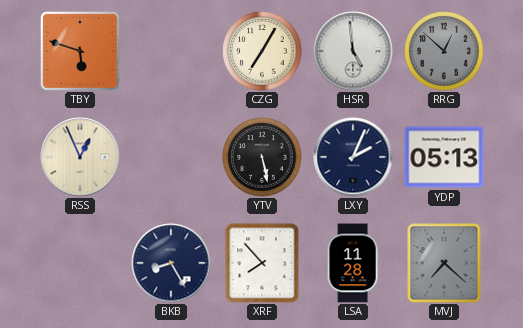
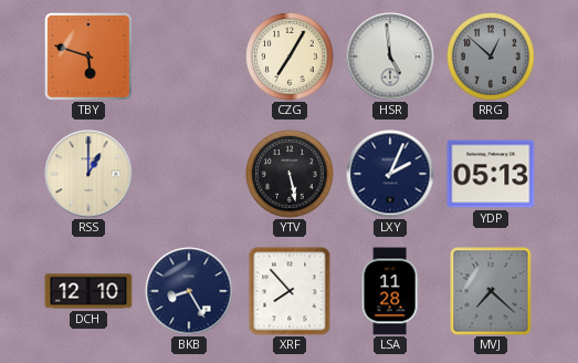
RSS: 12:56 -> 1:00
DCH: none -> 12:10
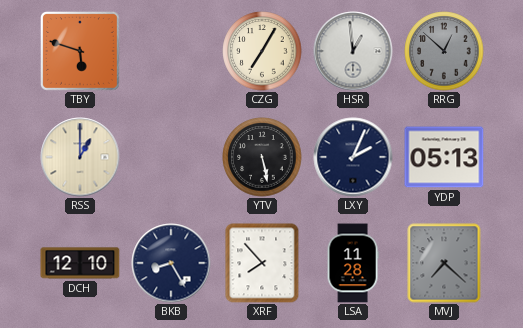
HSR: 4:59 -> 12:59
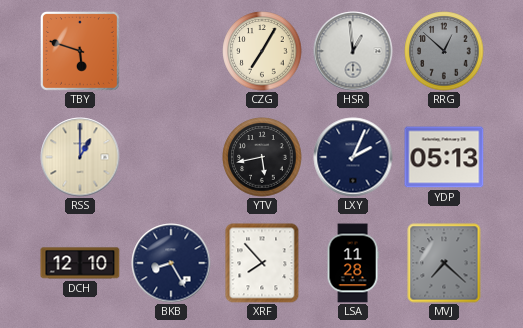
YTV: 5:28 -> 5:43
